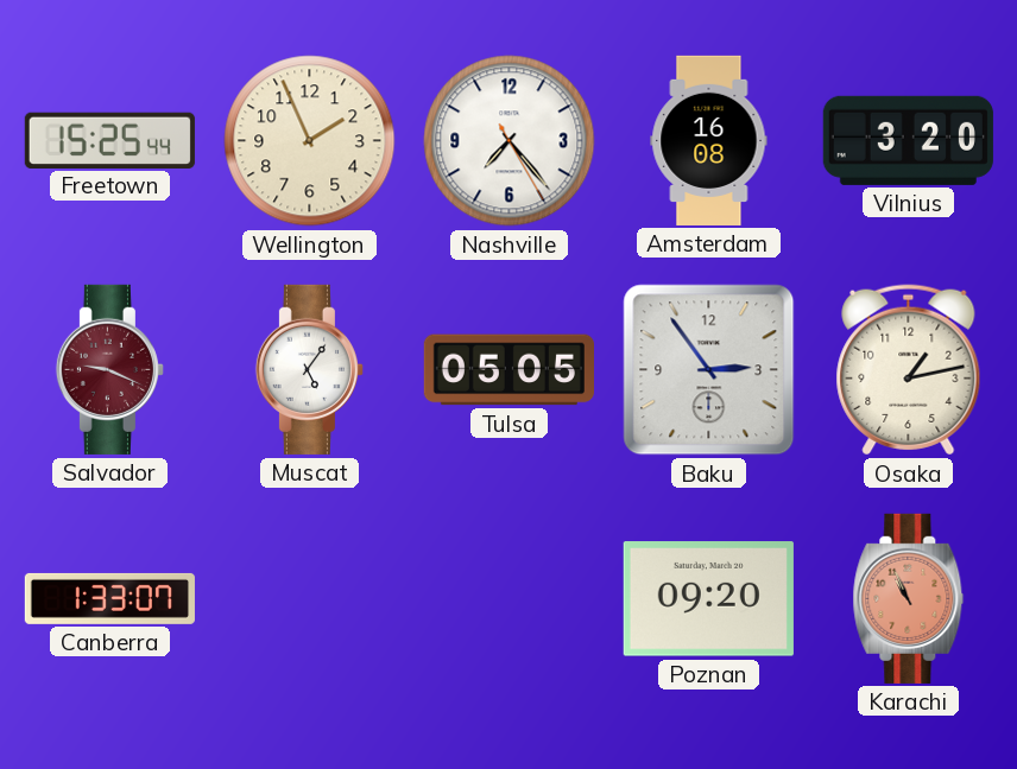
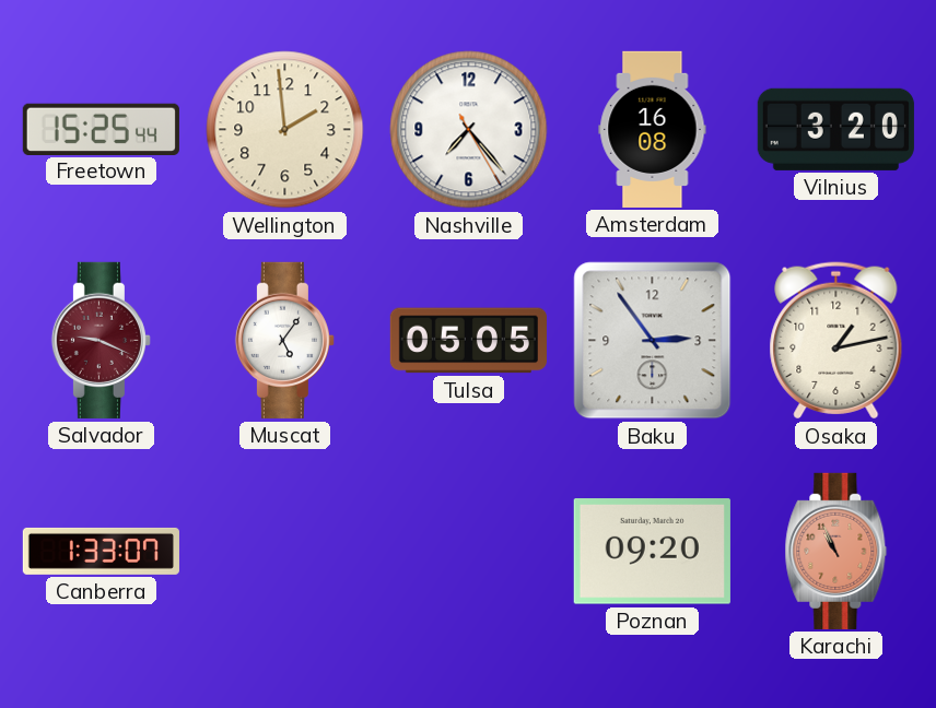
Wellington: 1:56 -> 1:59
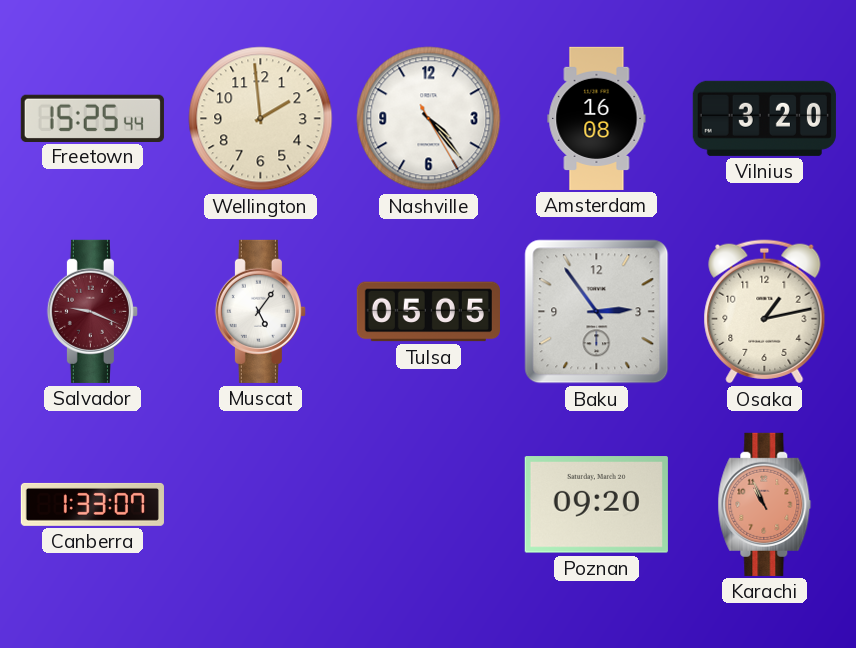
Nashville: 7:23 -> 4:23
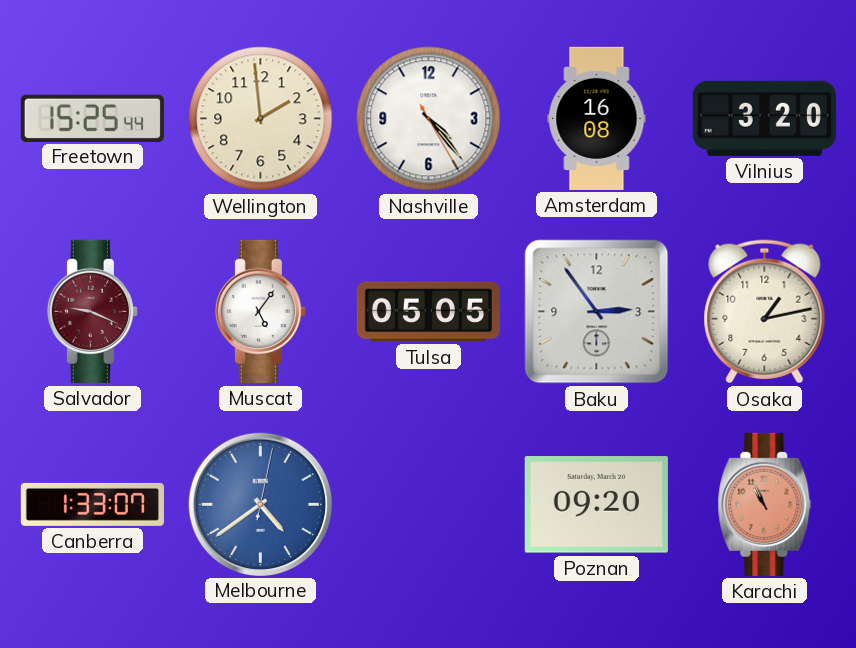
Melbourne: none -> 4:39
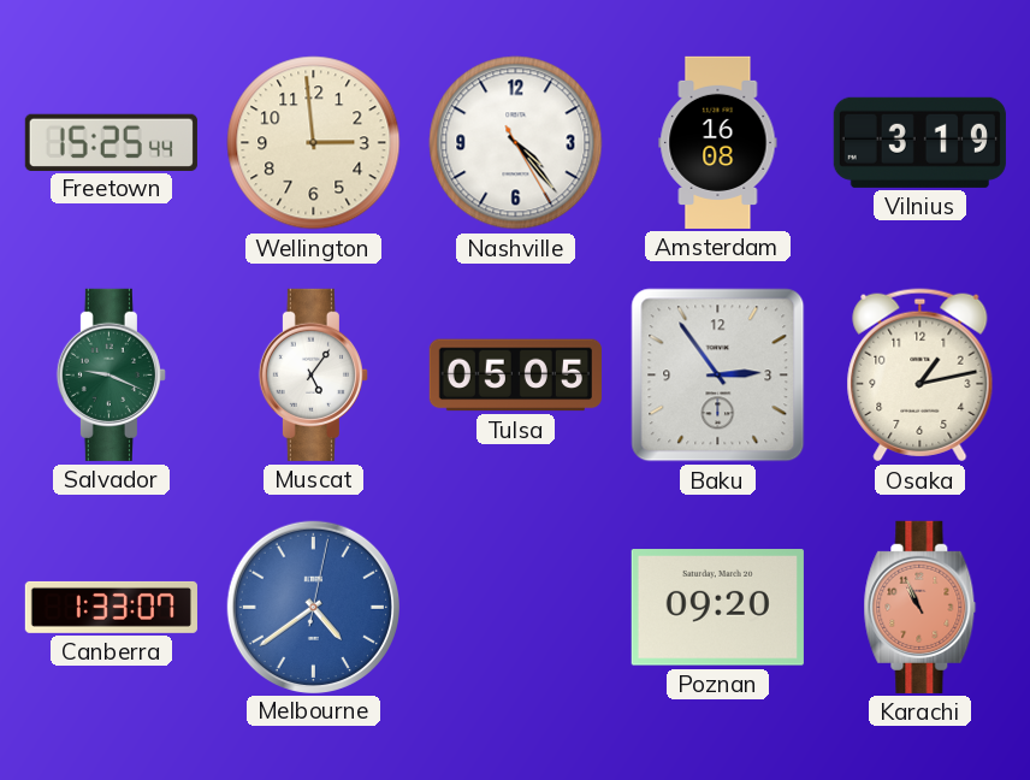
Wellington: 1:59 -> 2:59
Vilnius: 3:20 -> 3:19
Salvador dial: burgundy -> green
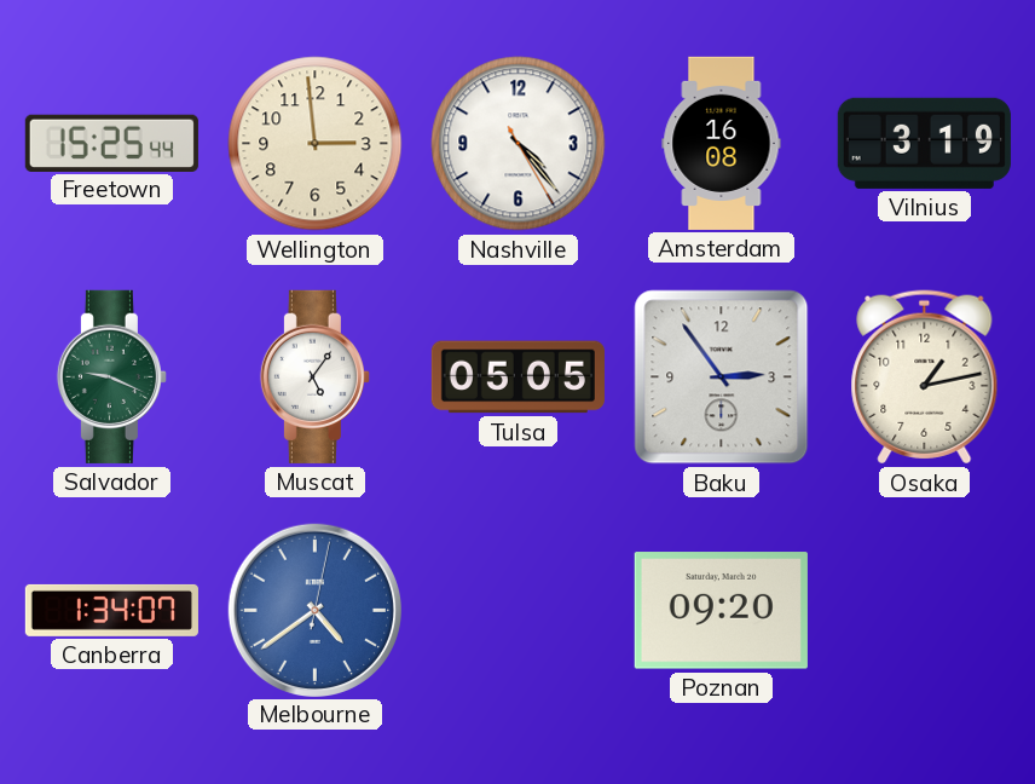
Canberra: 1:33 -> 1:34
Karachi: 10:56 -> none
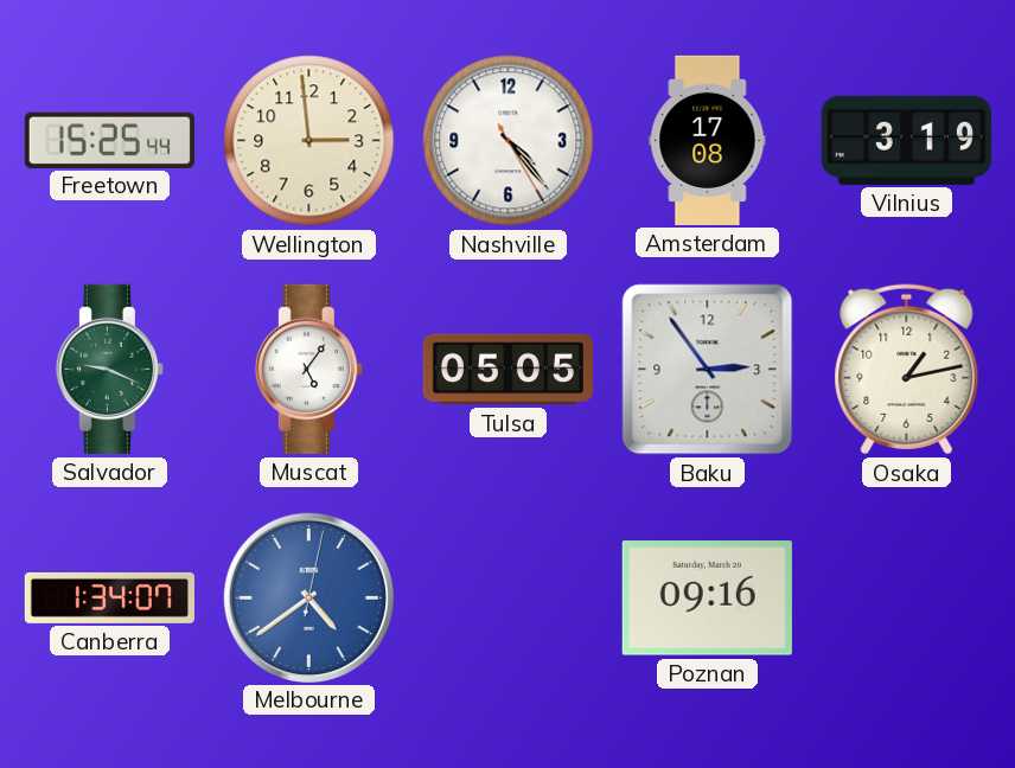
Amsterdam: 16:08 -> 17:08
Poznan: 09:20 -> 09:16
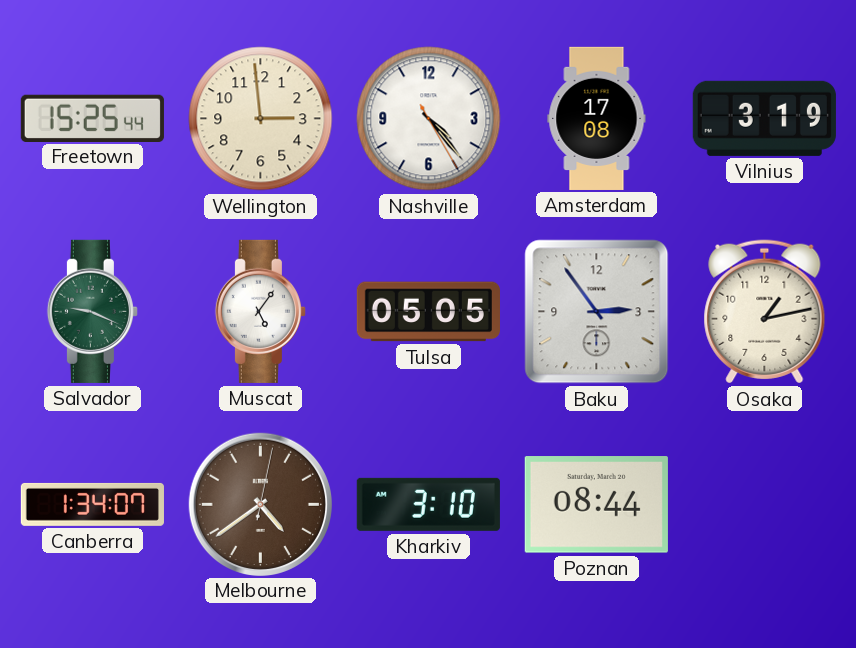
Melbourne dial: blue -> brown
Kharkiv: none -> 3:10
Poznan: 09:16 -> 08:44
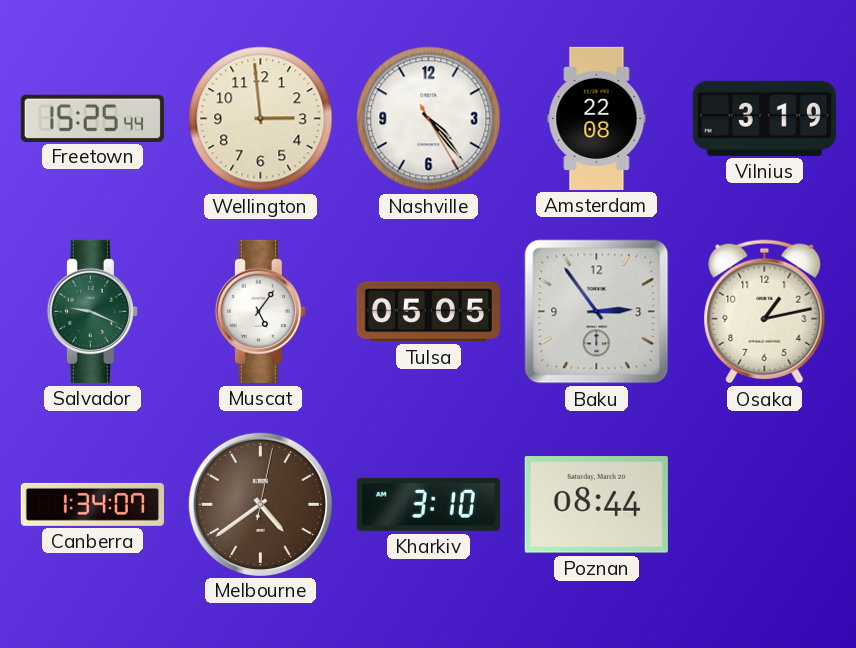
Amsterdam: 17:08 -> 22:08
